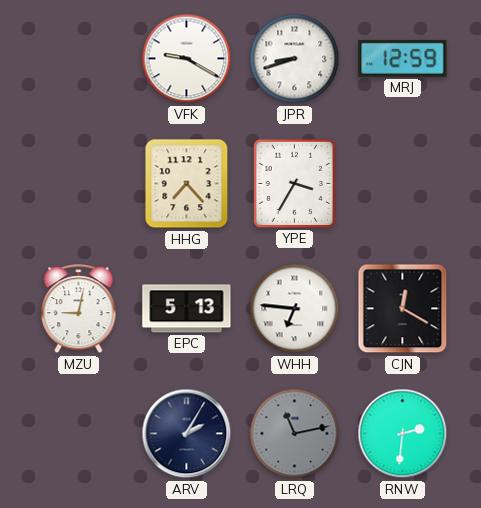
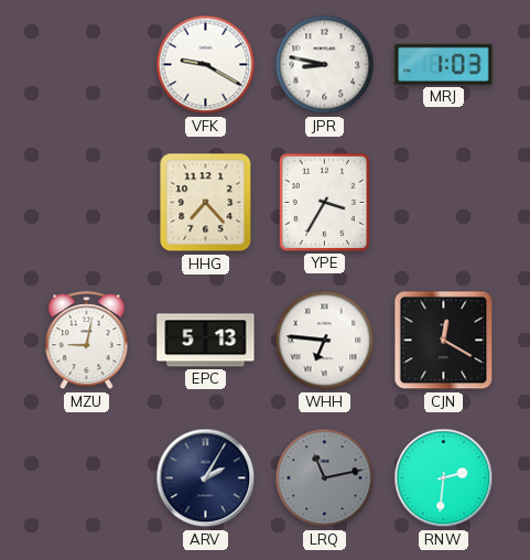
JPR: 8:42 -> 8:47
MRJ: 12:59 -> 1:03
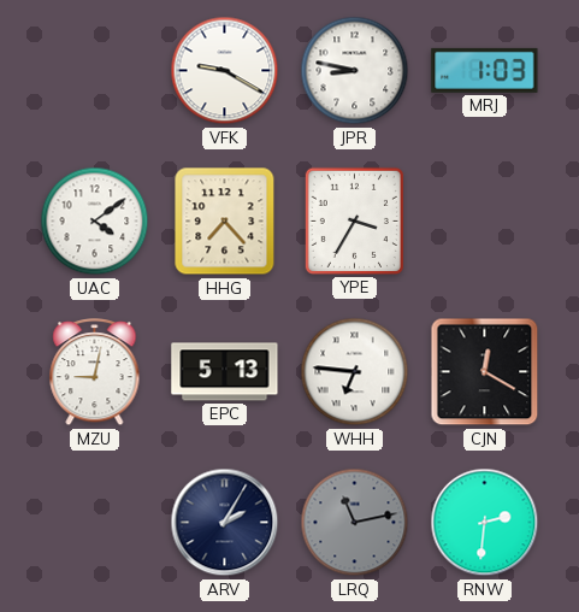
UAC: none -> 4:09
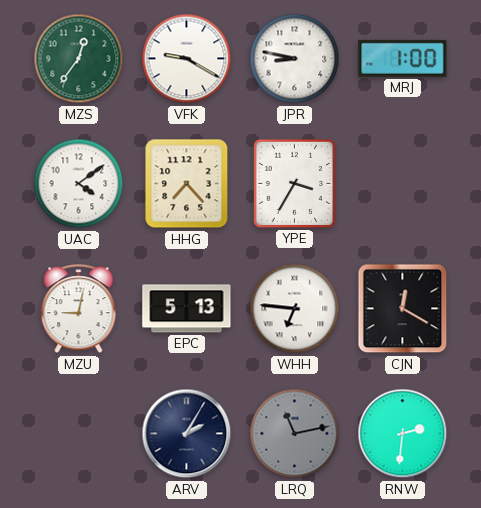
MZS: none -> 12:36
MRJ: 1:03 -> 1:00
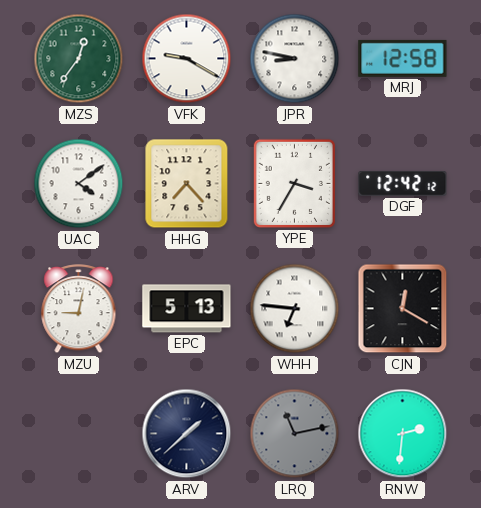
MRJ: 1:00 -> 12:58
DGF: none -> 12:42
ARV: 2:05 -> 1:38
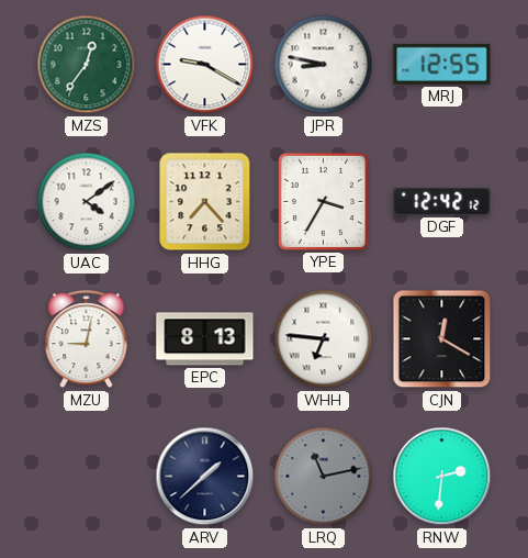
MRJ: 12:58 -> 12:55
EPC: 5:13 -> 8:13
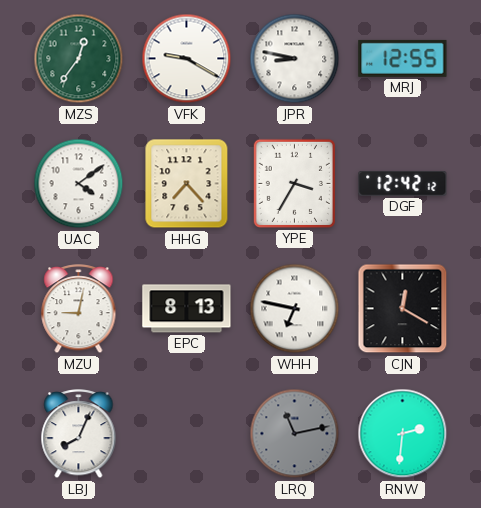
WHH: 6:46 -> 6:47
LBJ: none -> 8:04
ARV: 1:38 -> none
